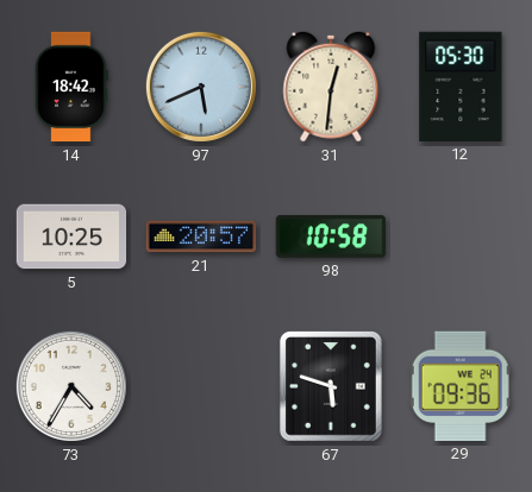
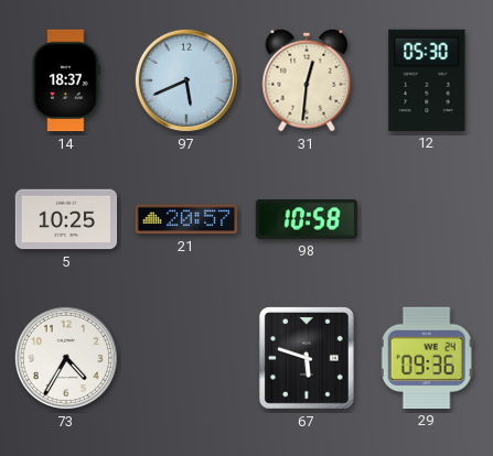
14: 18:42 -> 18:37
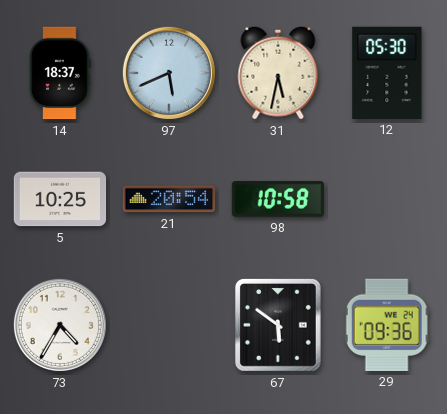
31: 12:31 -> 5:32
21: 20:57 -> 20:54
67: 5:48 -> 5:51
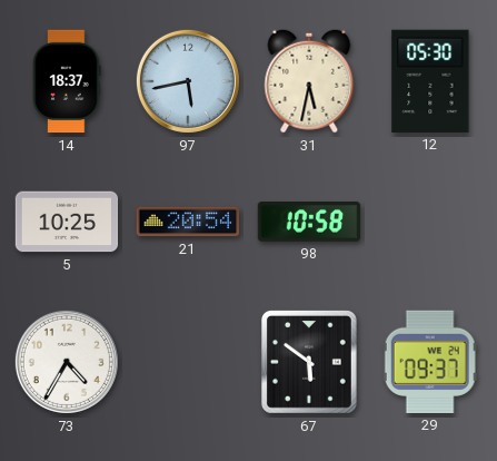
97: 5:41 -> 5:43
29: 09:36 -> 09:37
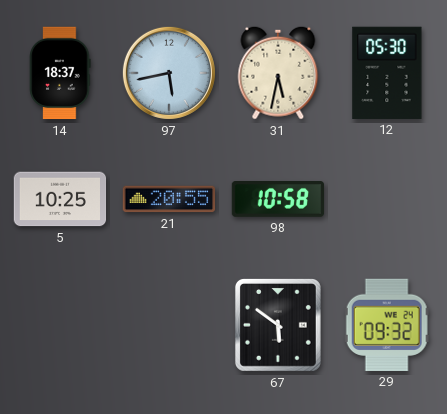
21: 20:54 -> 20:55
73: 4:35 -> none
29: 09:37 -> 09:32
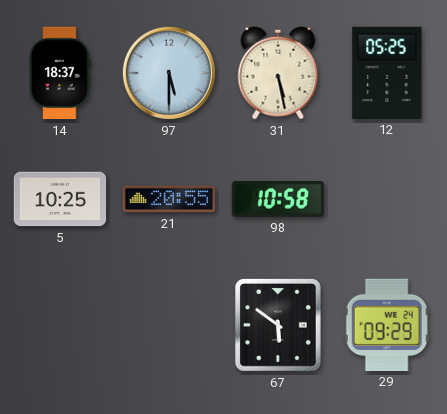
97: 5:43 -> 5:30
31: 5:32 -> 5:28
12: 05:30 -> 05:25
29: 09:32 -> 09:29
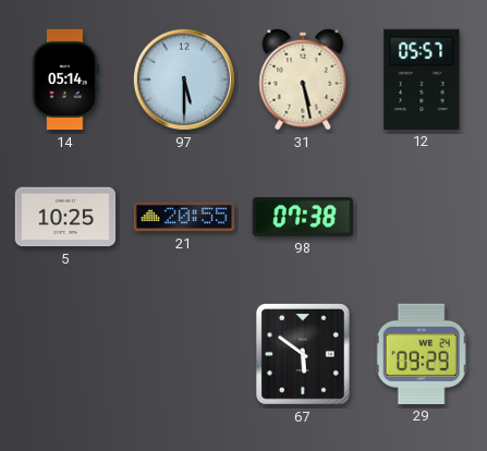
14: 18:37 -> 05:14
12: 05:25 -> 05:57
98: 10:58 -> 07:38
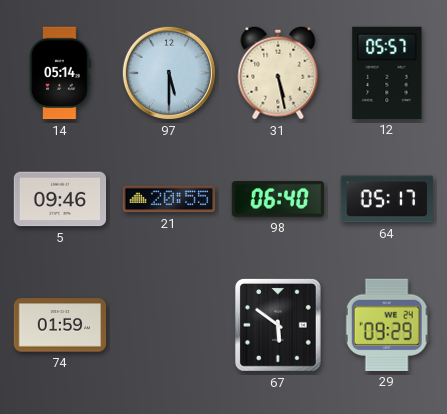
5: 10:25 -> 09:46
98: 07:38 -> 06:40
64: none -> 05:17
74: none -> 01:59
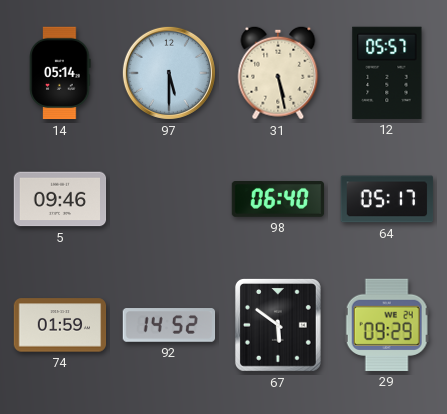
21: 20:55 -> none
92: none -> 14:52
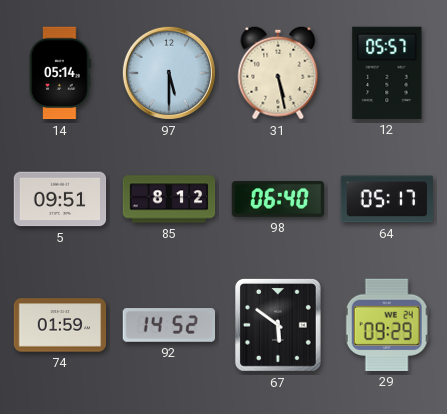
5: 09:46 -> 09:51
85: none -> 8:12
